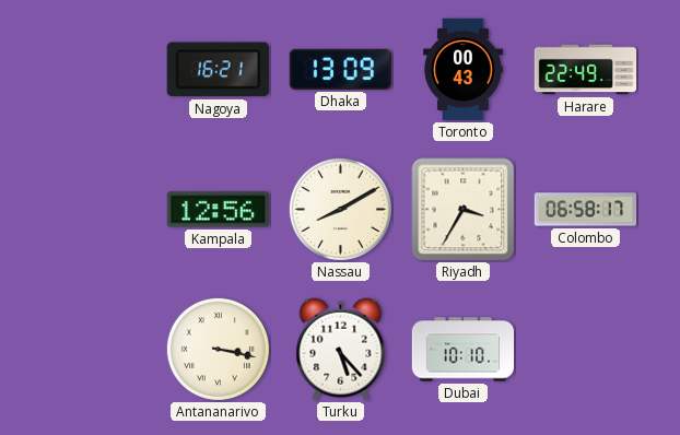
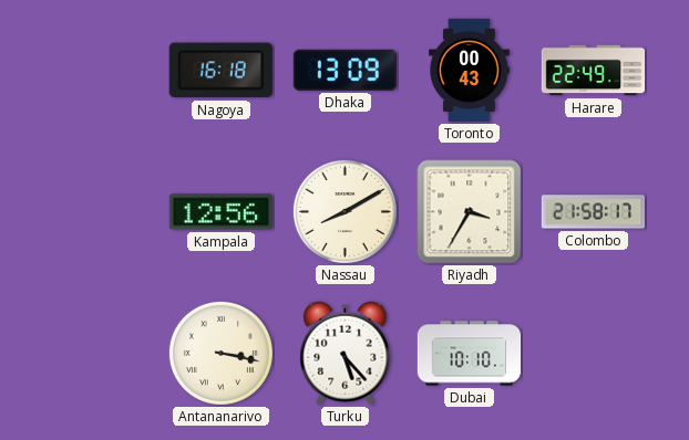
Nagoya: 16:21 -> 16:18
Colombo: 06:58 -> 21:58
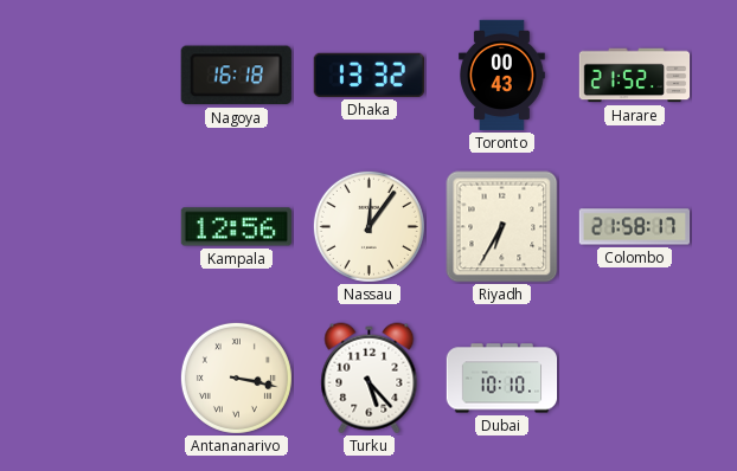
Dhaka: 13:09 -> 13:32
Harare: 22:49 -> 21:52
Nassau: 8:10 -> 12:06
Riyadh: 3:35 -> 6:35
